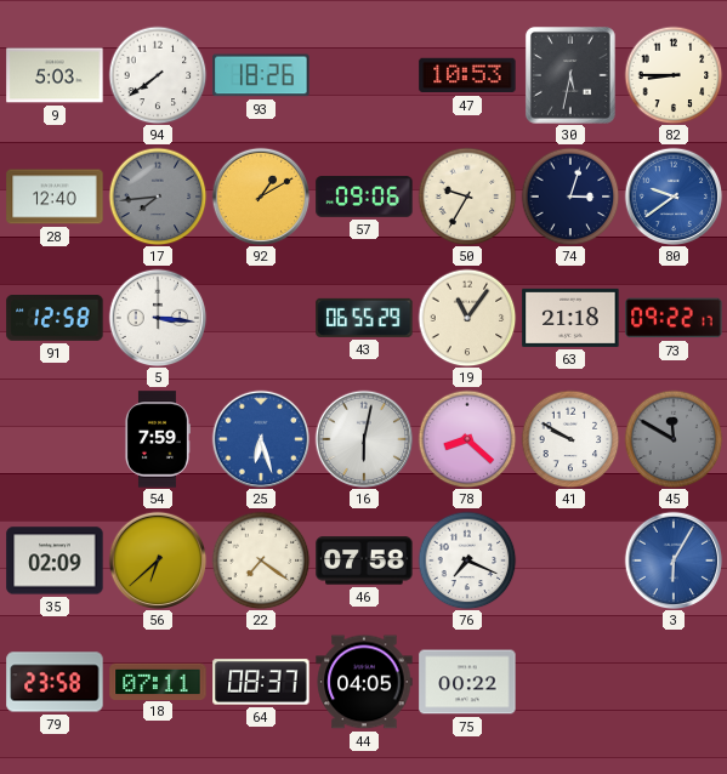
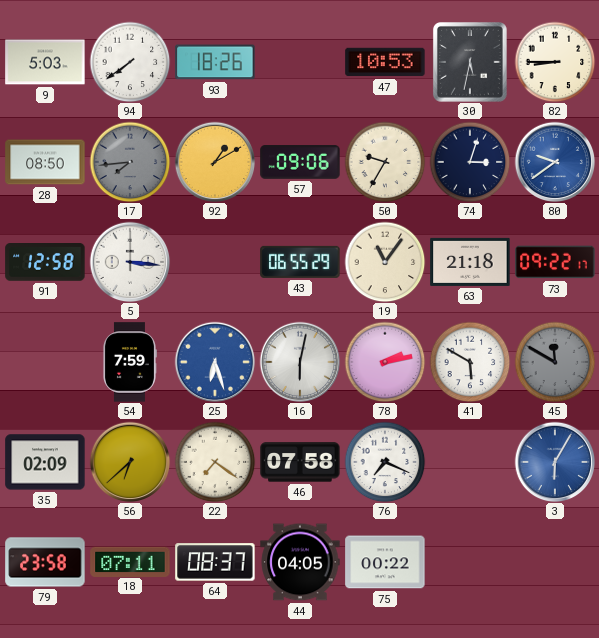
28: 12:40 -> 08:50
78: 8:22 -> 2:13
41: 9:50 -> 5:50
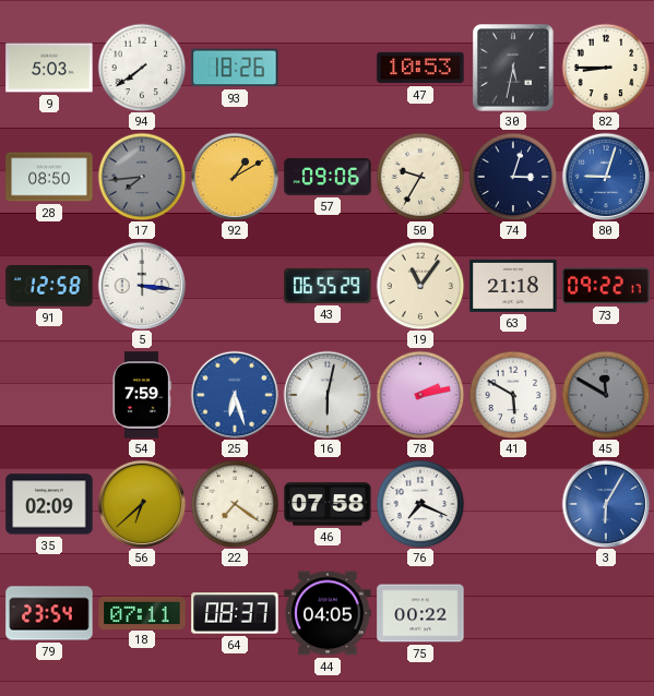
80: 9:39 -> 9:03
79: 23:58 -> 23:54
